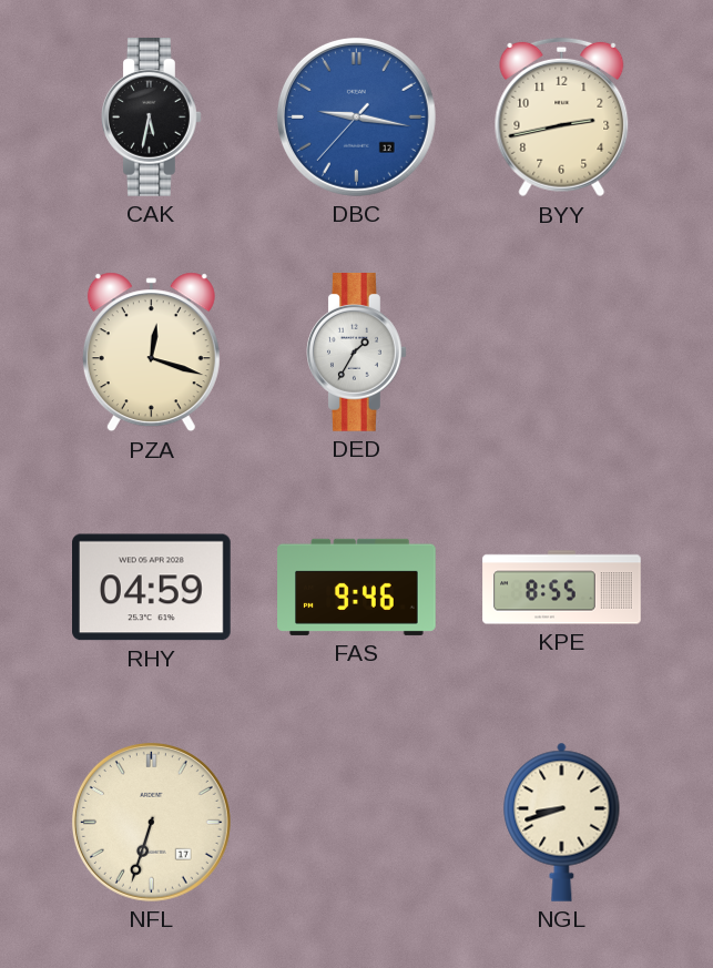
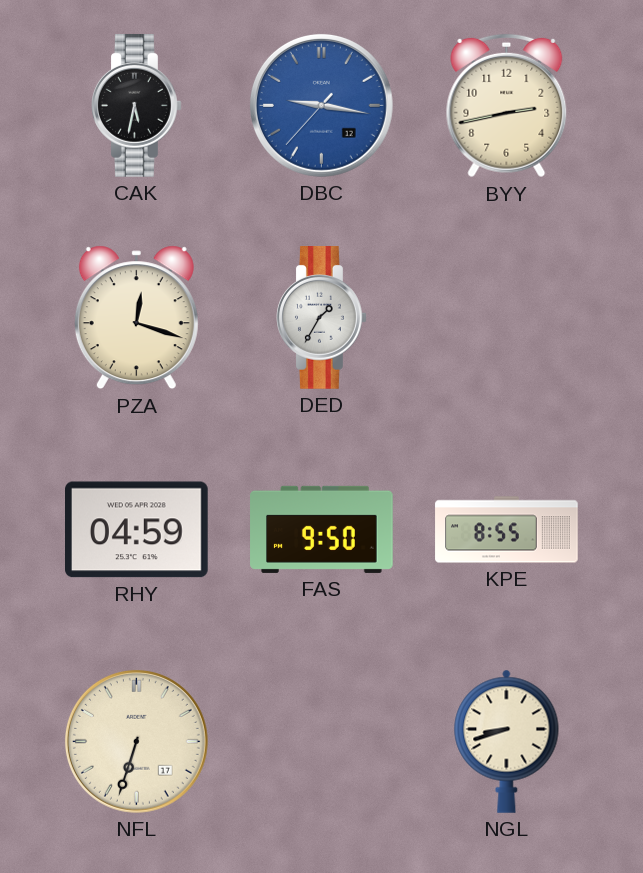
FAS: 9:46 -> 9:50
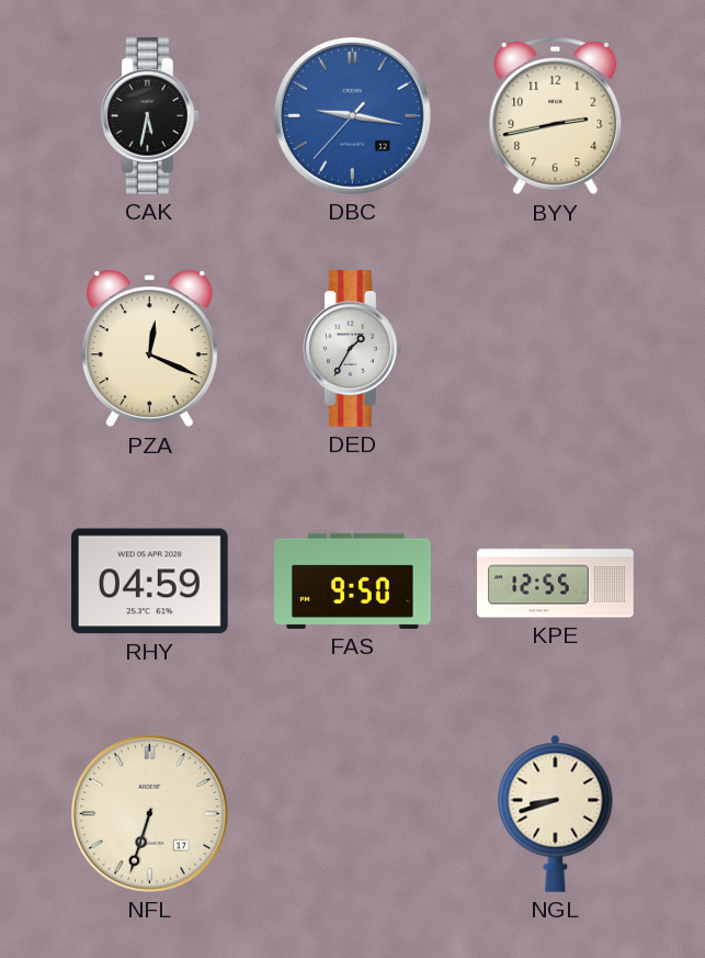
PZA: 12:18 -> 12:19
KPE: 8:55 -> 12:55
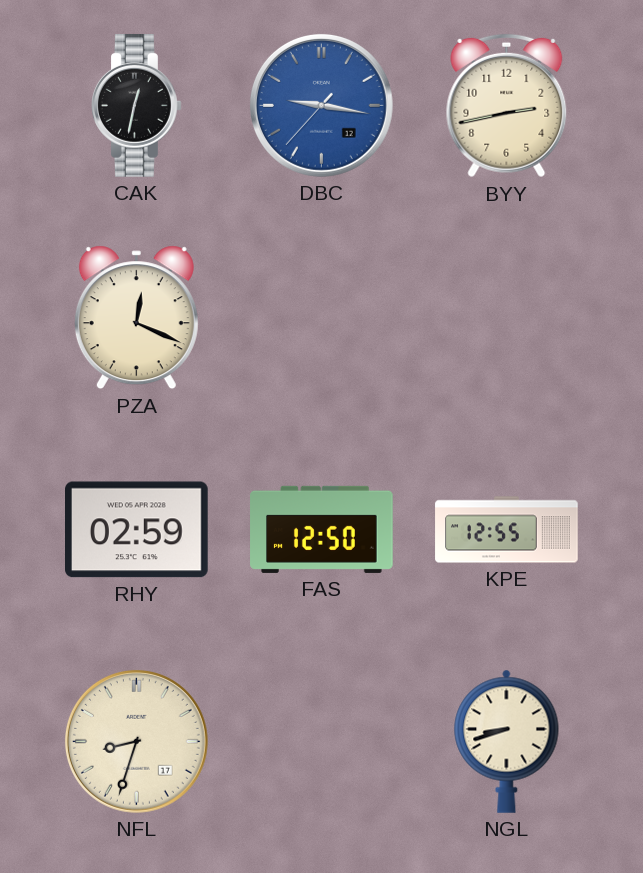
CAK: 5:32 -> 12:32
DED: 1:35 -> none
RHY: 04:59 -> 02:59
FAS: 9:50 -> 12:50
NFL: 6:33 -> 8:33
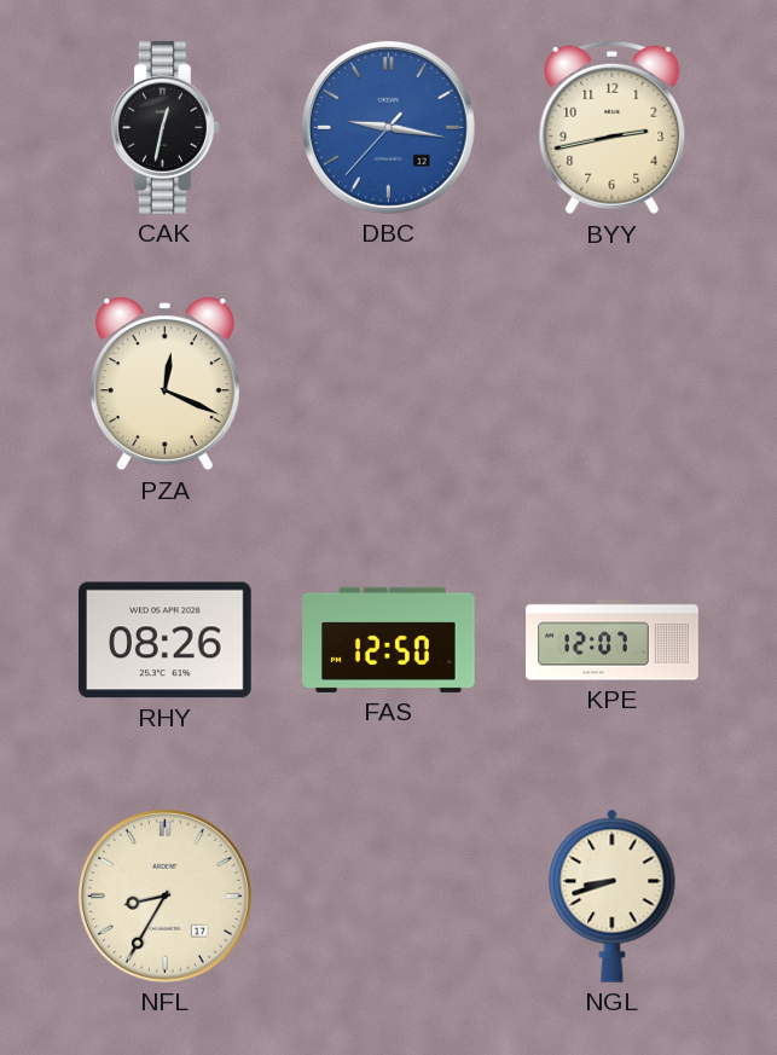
RHY: 02:59 -> 08:26
KPE: 12:55 -> 12:07
NFL: 8:33 -> 8:35
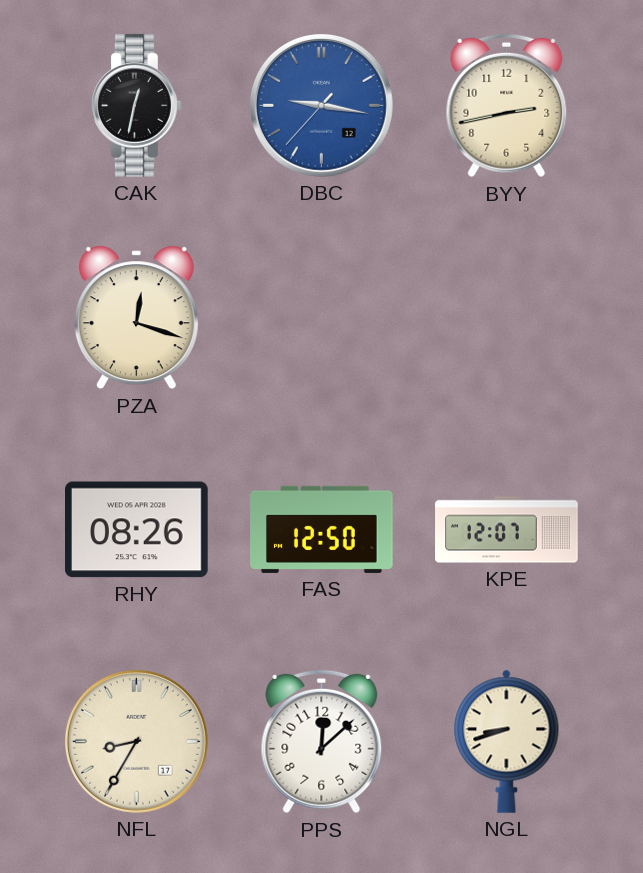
PZA: 12:19 -> 12:18
PPS: none -> 12:08
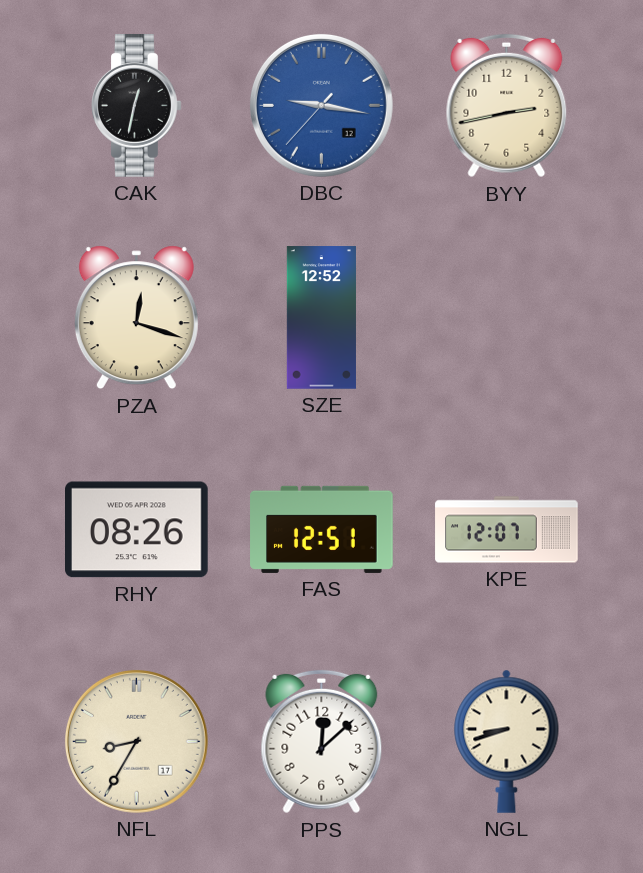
SZE: none -> 12:52
FAS: 12:50 -> 12:51
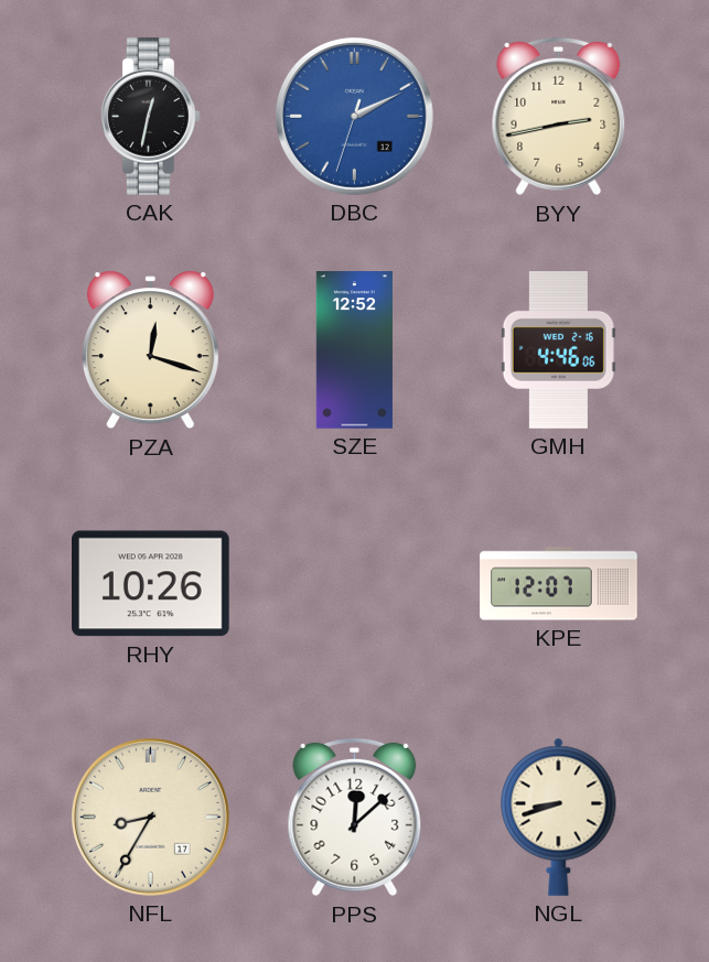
DBC: 9:16 -> 2:10
GMH: none -> 4:46
RHY: 08:26 -> 10:26
FAS: 12:51 -> none
